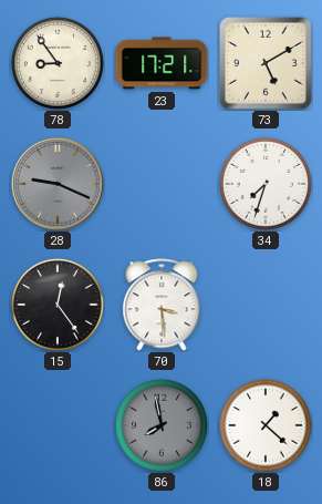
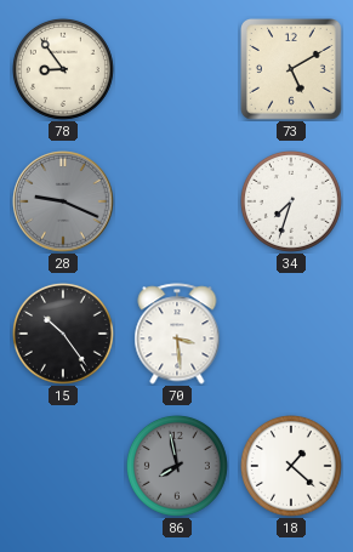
23: 17:21 -> none
15: 12:24 -> 10:24
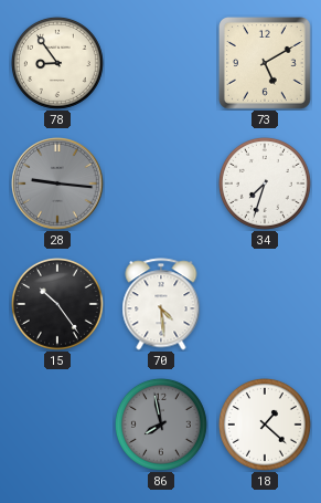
28: 9:19 -> 9:16
70: 3:29 -> 4:29
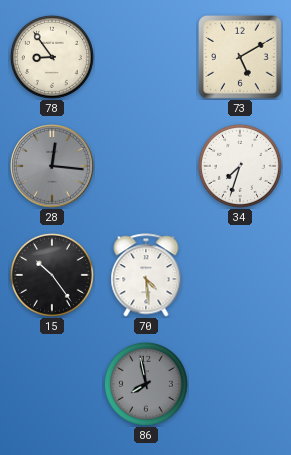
28: 9:16 -> 12:16
18: 1:22 -> none
